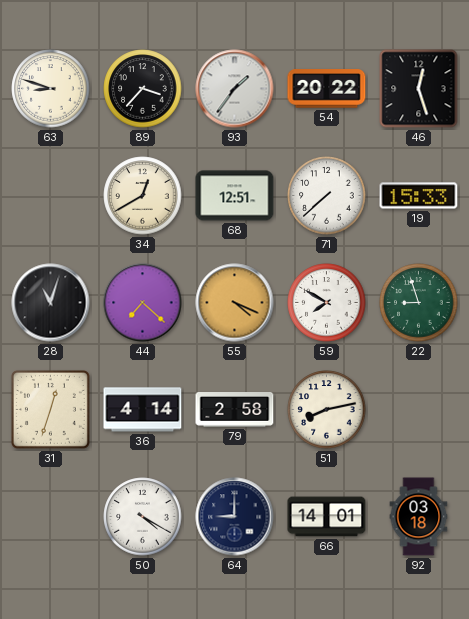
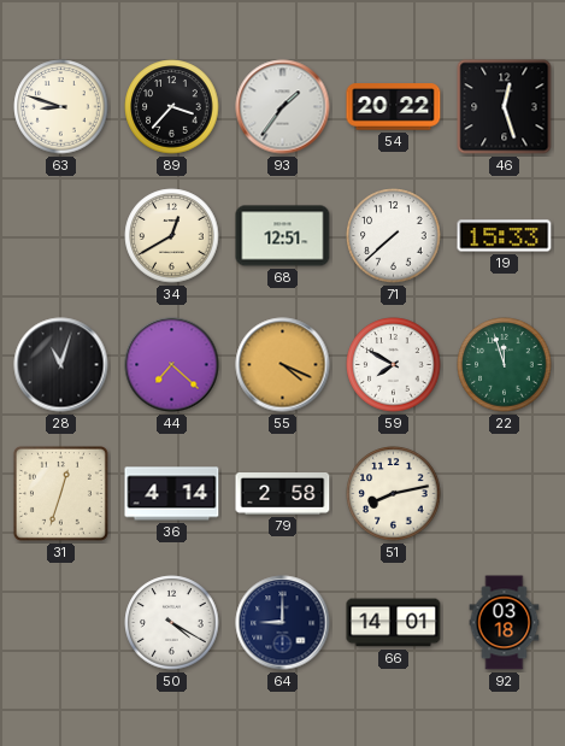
22: 8:57 -> 11:57
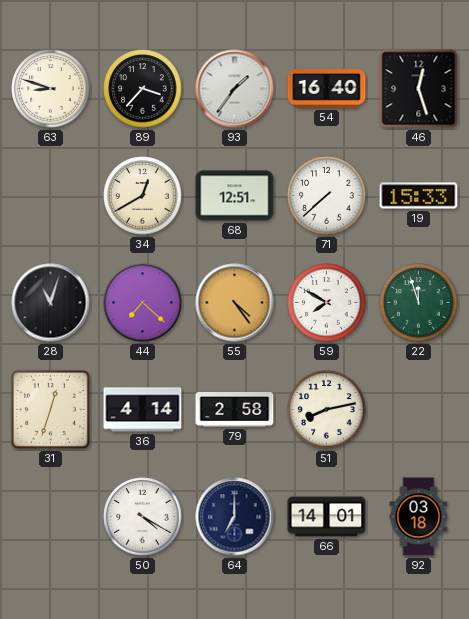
54: 20:22 -> 16:40
55: 4:19 -> 4:24
64: 9:00 -> 7:00
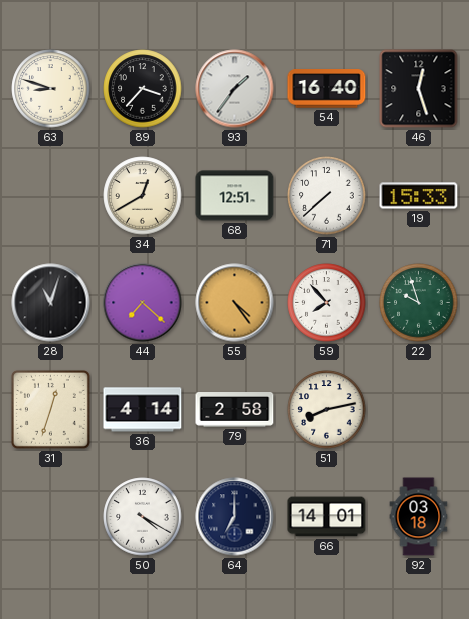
59: 7:50 -> 7:53
22: 11:57 -> 9:57
